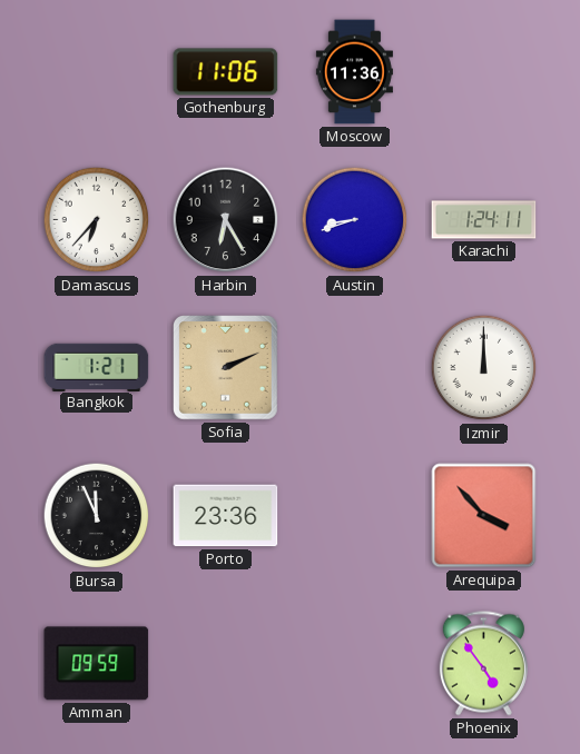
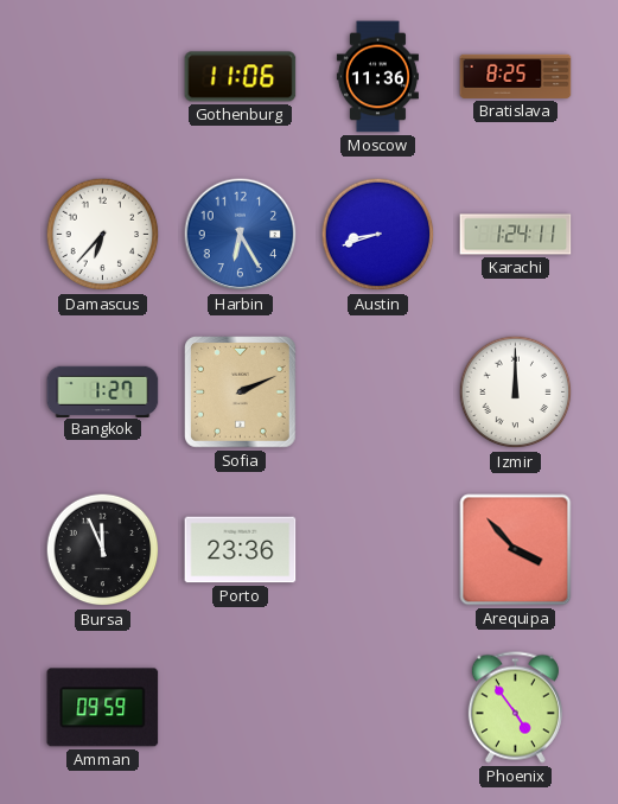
Bratislava: none -> 8:25
Harbin dial: black -> blue
Bangkok: 1:21 -> 1:27
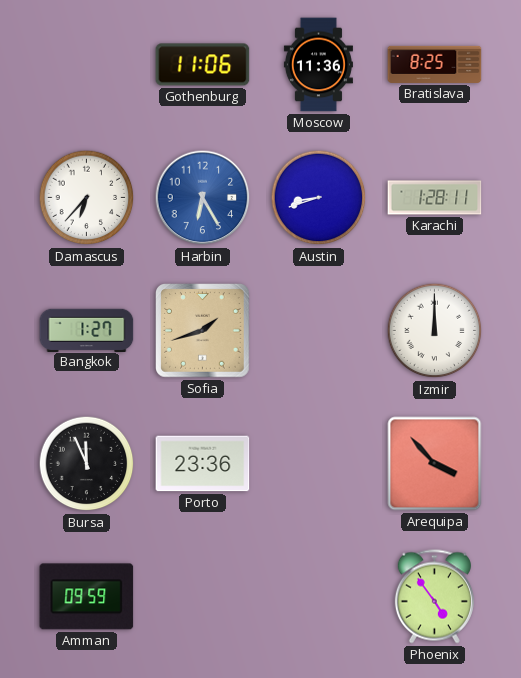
Karachi: 1:24 -> 1:28
Sofia: 2:11 -> 1:42
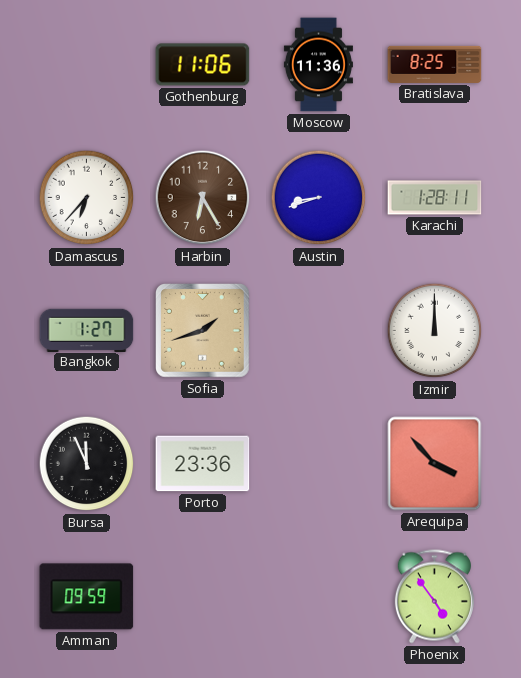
Harbin dial: blue -> brown
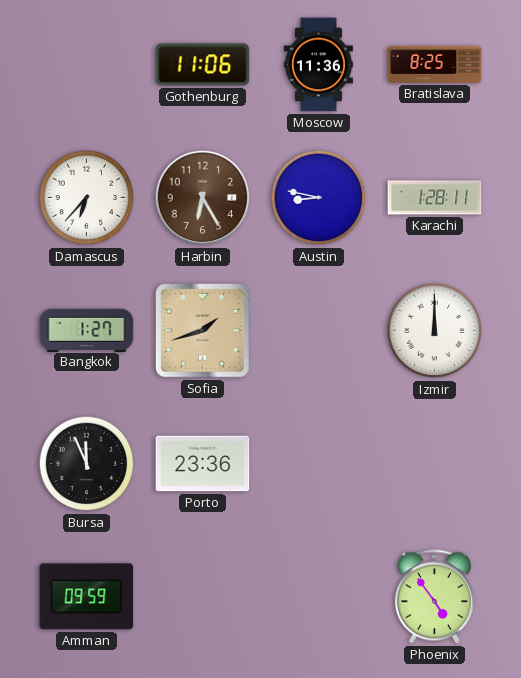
Austin: 8:42 -> 8:47
Arequipa: 3:53 -> none
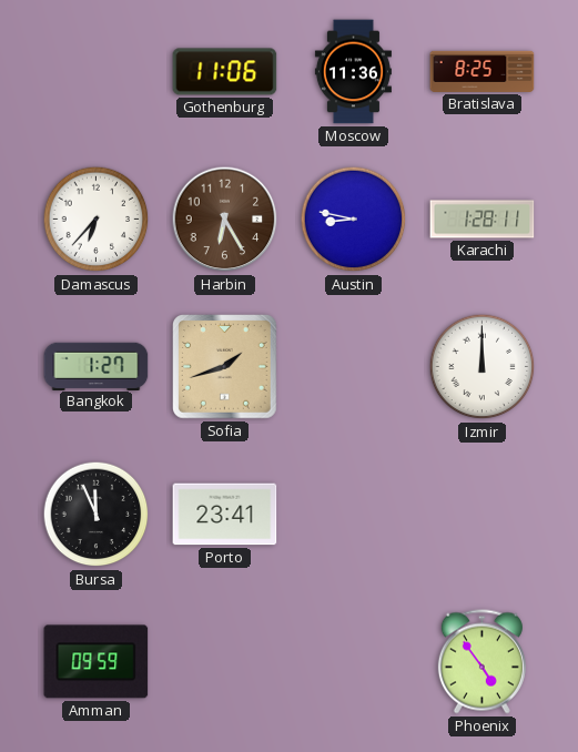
Porto: 23:36 -> 23:41
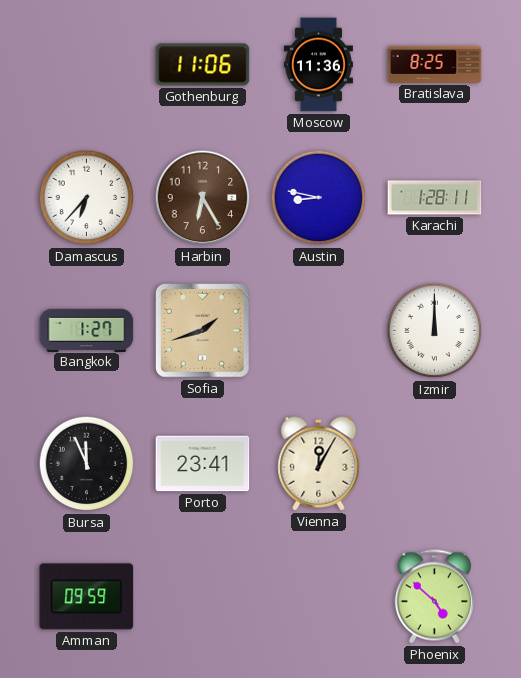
Vienna: none -> 12:05
Phoenix: 4:54 -> 4:52
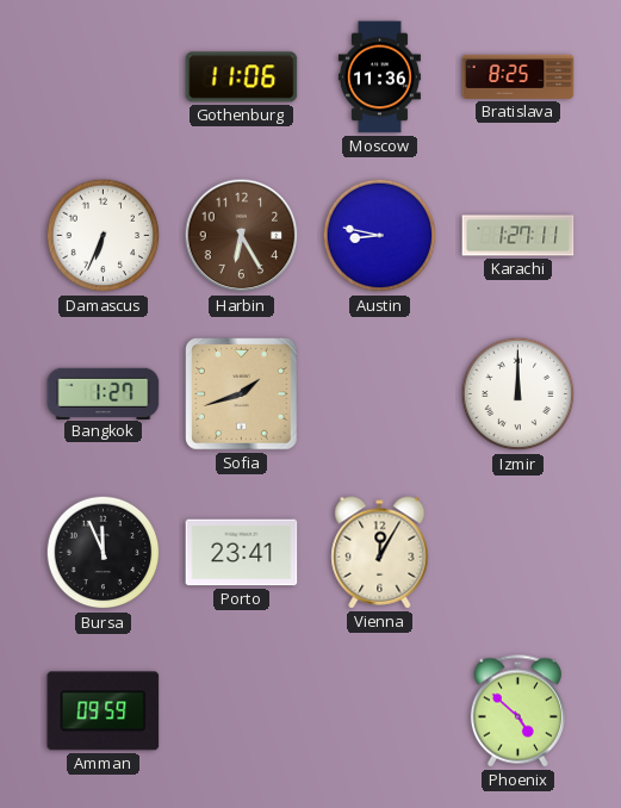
Damascus: 6:37 -> 6:34
Karachi: 1:28 -> 1:27
